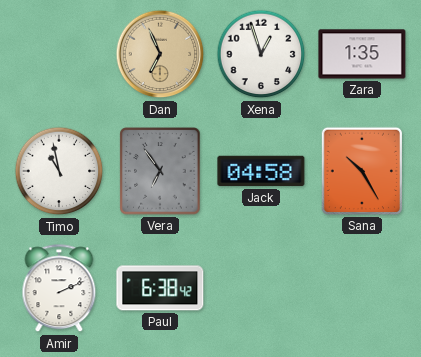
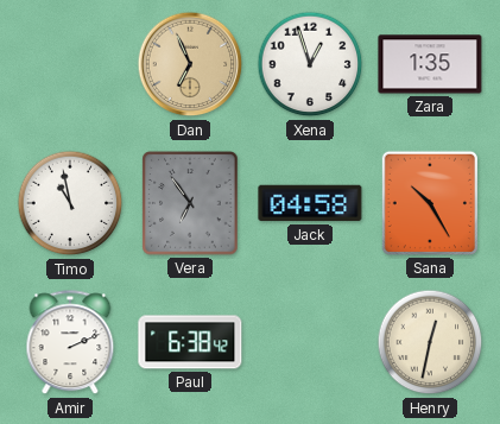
Henry: none -> 12:32
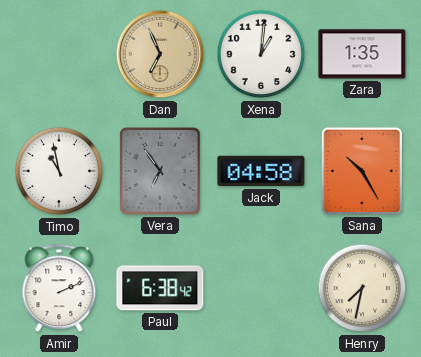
Xena: 12:57 -> 1:01
Henry: 12:32 -> 7:32
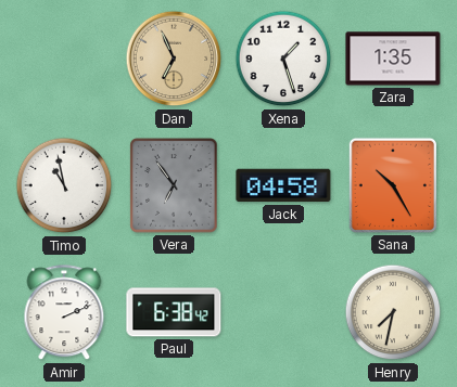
Xena: 1:01 -> 1:27
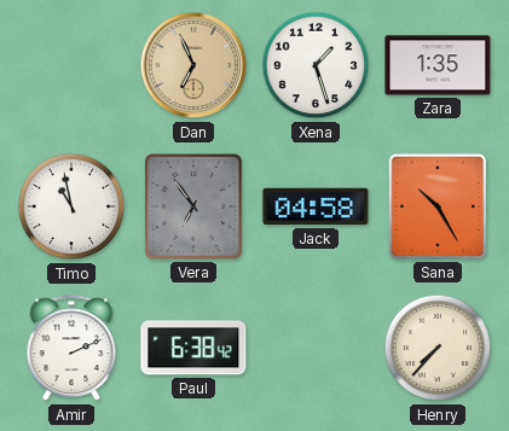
Henry: 7:32 -> 7:37
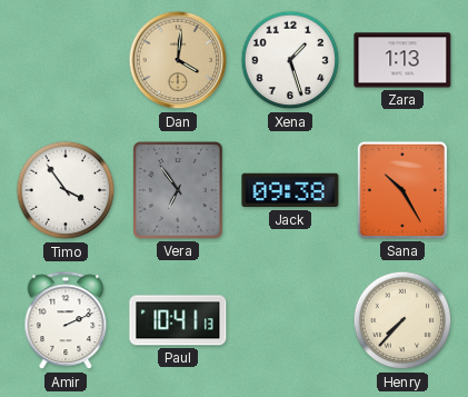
Dan: 6:56 -> 4:01
Zara: 1:35 -> 1:13
Timo: 10:58 -> 3:54
Jack: 04:58 -> 09:38
Paul: 6:38 -> 10:41
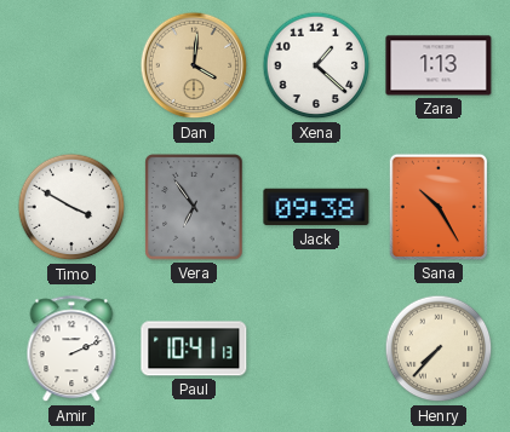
Xena: 1:27 -> 1:22
Timo: 3:54 -> 3:50
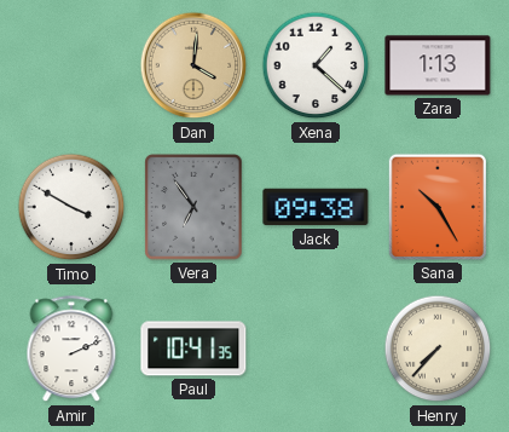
Paul: 10:41:13 -> 10:41:35
